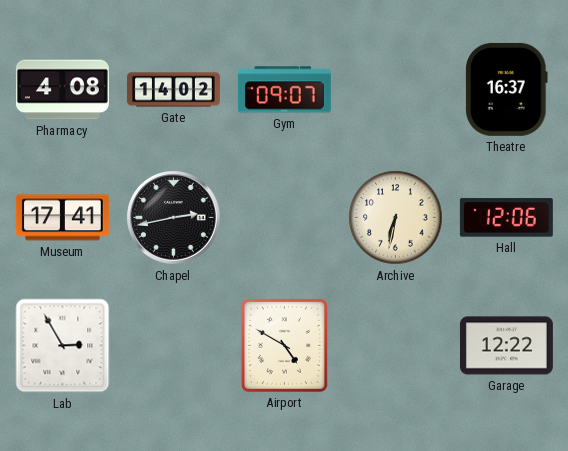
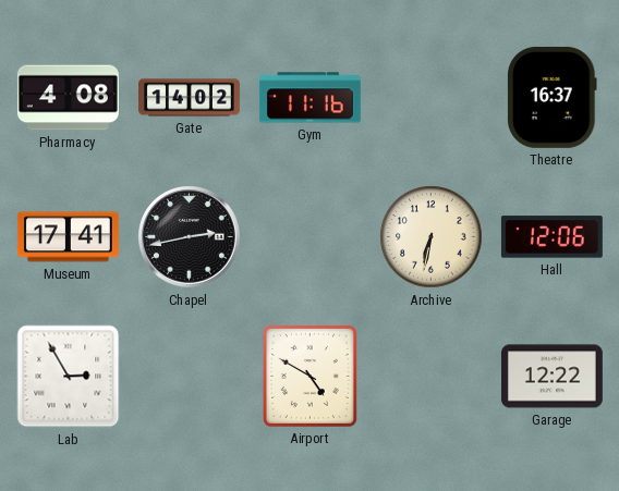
Gym: 09:07 -> 11:16
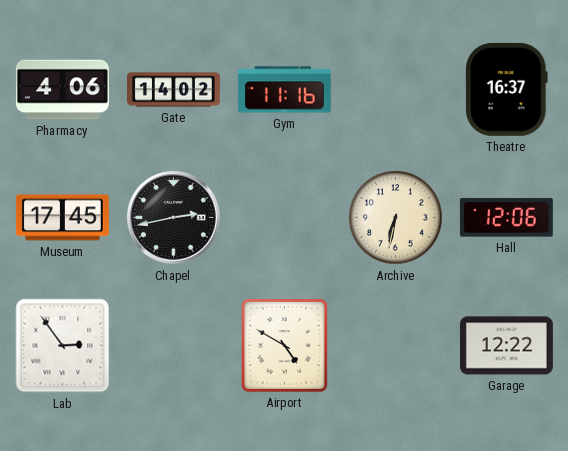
Pharmacy: 4:08 -> 4:06
Museum: 17:41 -> 17:45
Lab: 2:55 -> 2:54
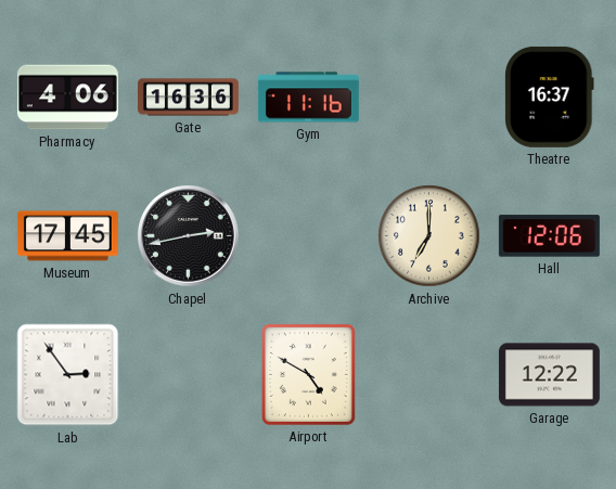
Gate: 14:02 -> 16:36
Archive: 6:32 -> 7:00
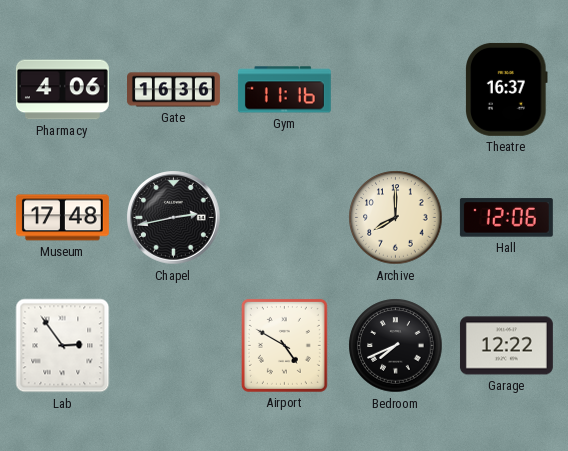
Museum: 17:45 -> 17:48
Archive: 7:00 -> 8:00
Bedroom: none -> 7:41
